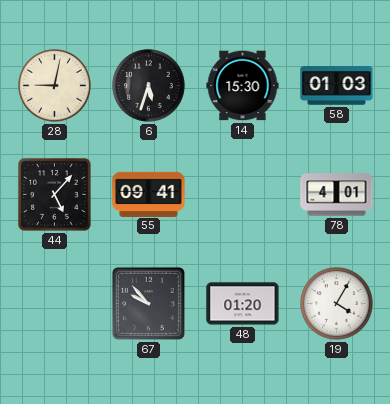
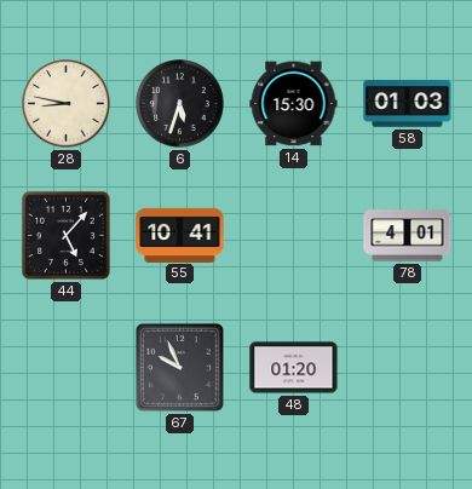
28: 9:02 -> 8:47
55: 09:41 -> 10:41
67: 9:53 -> 9:56
19: 4:05 -> none
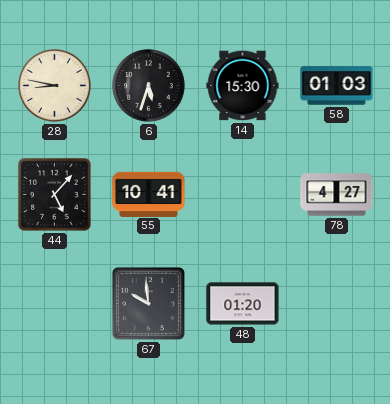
78: 4:01 -> 4:27
67: 9:56 -> 9:59
